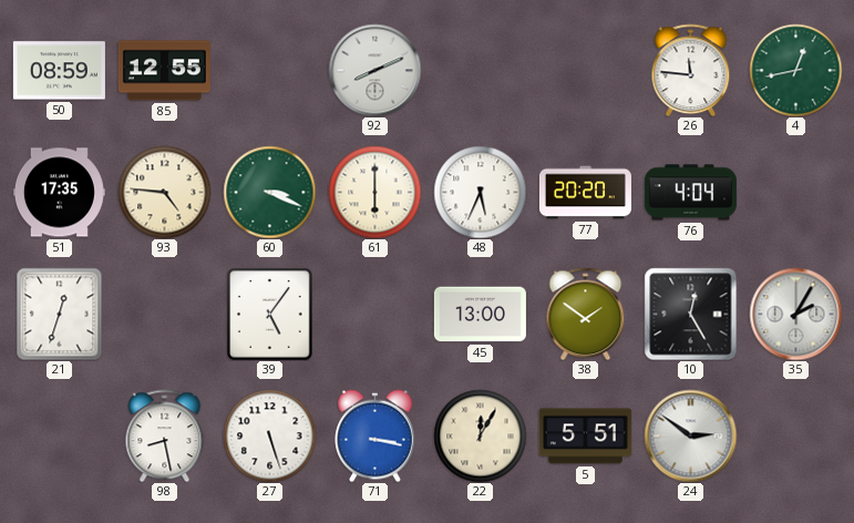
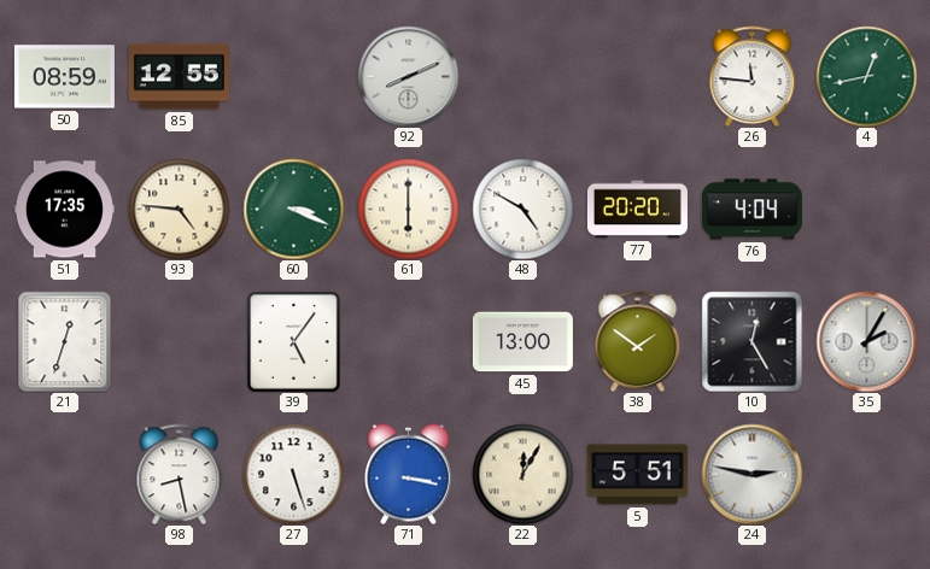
48: 5:34 -> 4:50
24: 2:51 -> 2:47
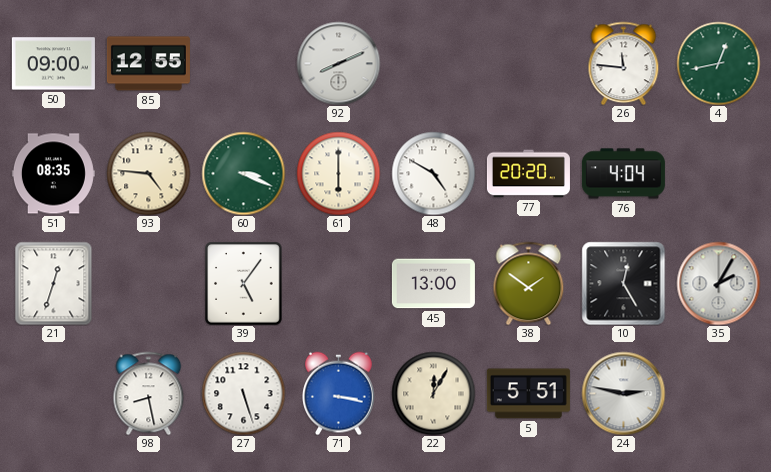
50: 08:59 -> 09:00
51: 17:35 -> 08:35
